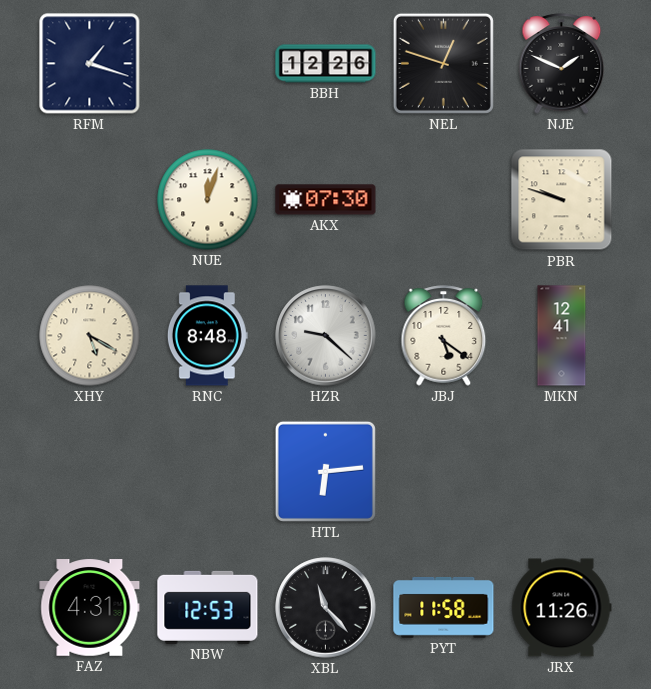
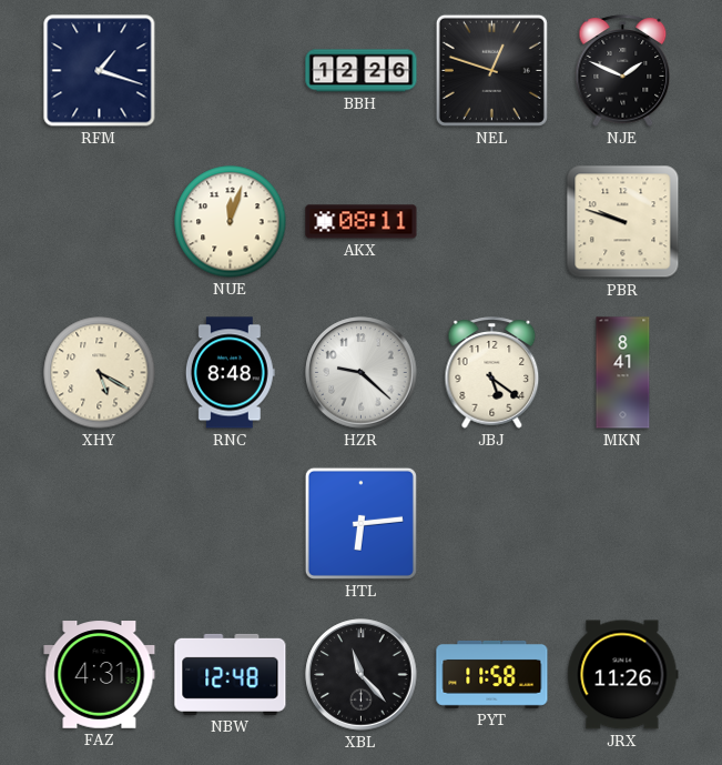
AKX: 07:30 -> 08:11
MKN: 12:41 -> 8:41
NBW: 12:53 -> 12:48
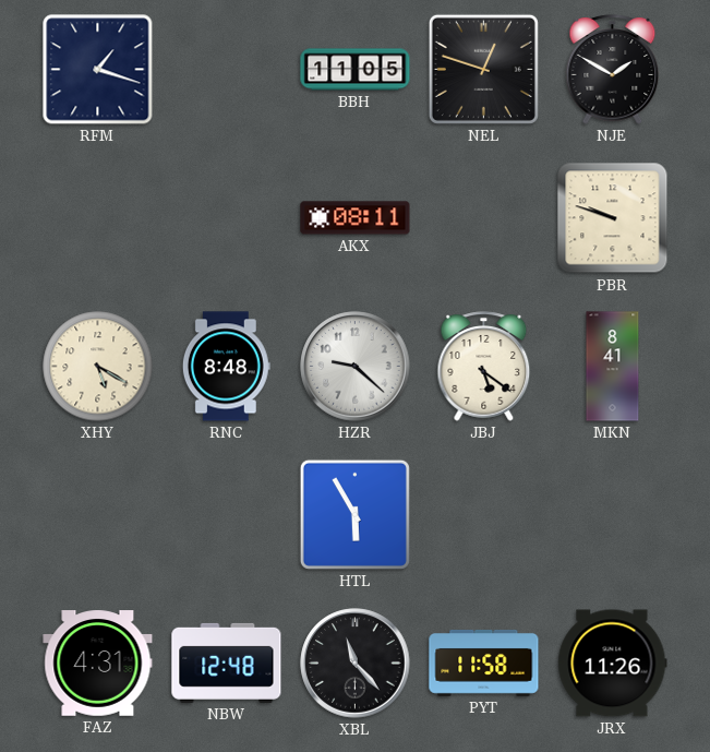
BBH: 12:26 -> 11:05
NJE: 1:49 -> 1:50
NUE: 12:03 -> none
HTL: 6:14 -> 5:55
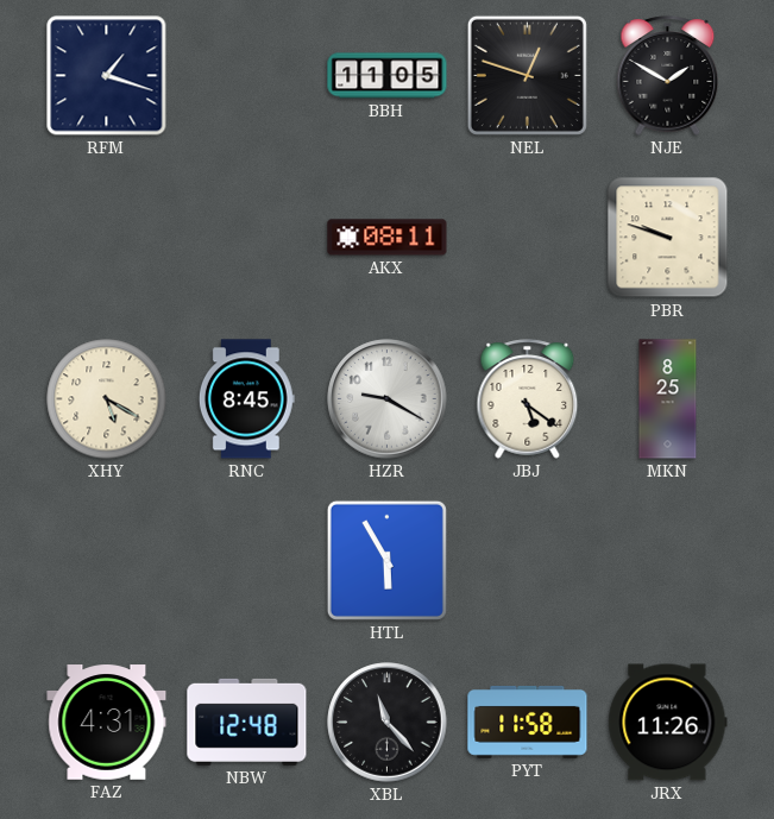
RNC: 8:48 -> 8:45
HZR: 9:22 -> 9:20
MKN: 8:41 -> 8:25
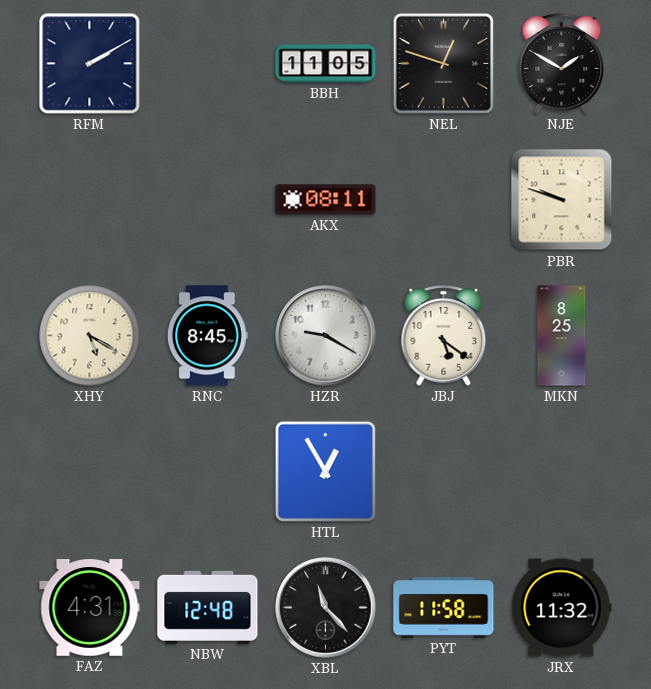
RFM: 1:18 -> 2:10
HTL: 5:55 -> 12:55
JRX: 11:26 -> 11:32
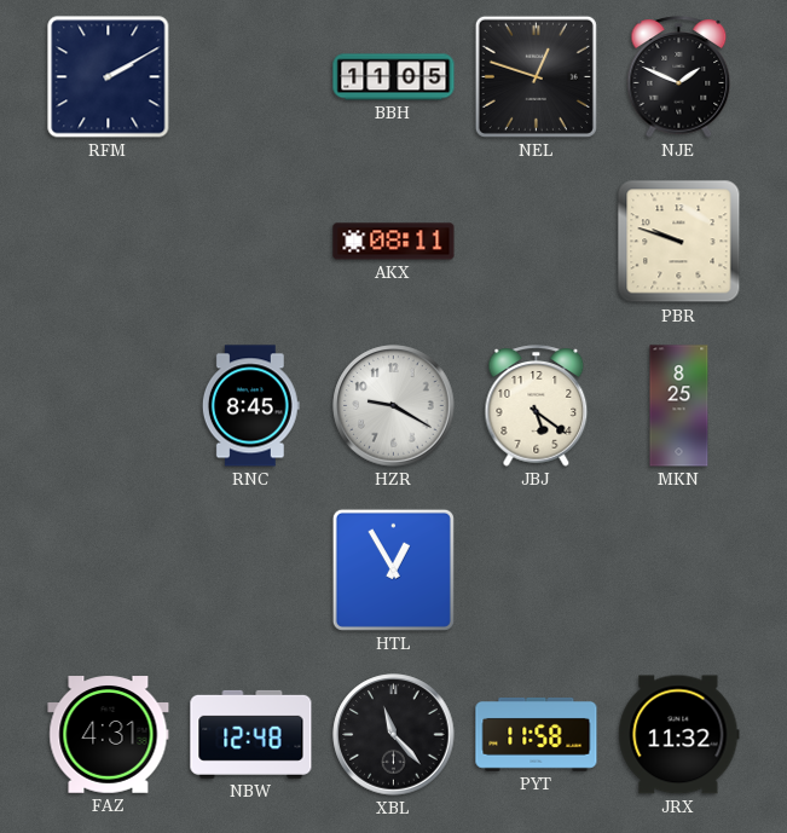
NJE: 1:50 -> 1:49
XHY: 5:20 -> none
